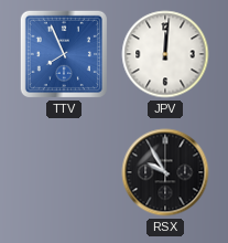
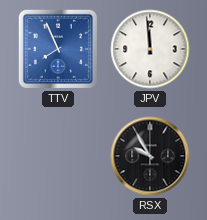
JPV: 12:01 -> 11:59
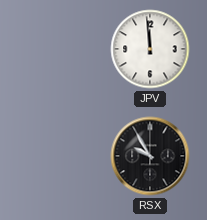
TTV: 7:56 -> none
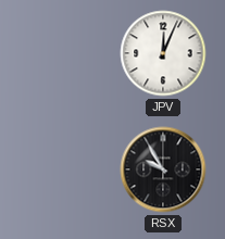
JPV: 11:59 -> 12:04
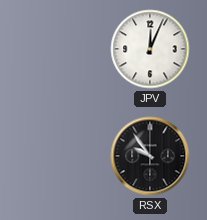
RSX: 9:55 -> 9:54
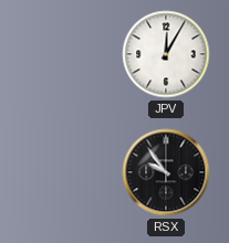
JPV: 12:04 -> 12:05
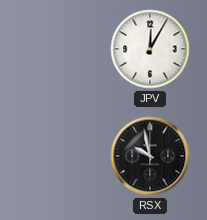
RSX: 9:54 -> 9:58
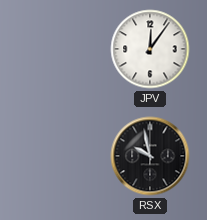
JPV: 12:05 -> 12:06
